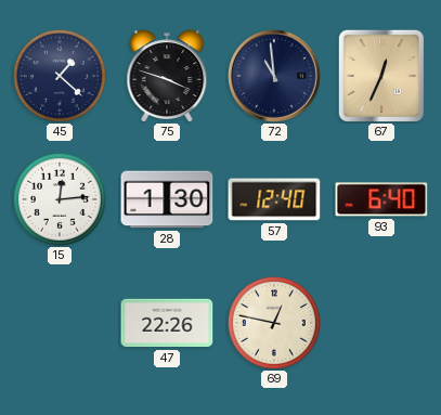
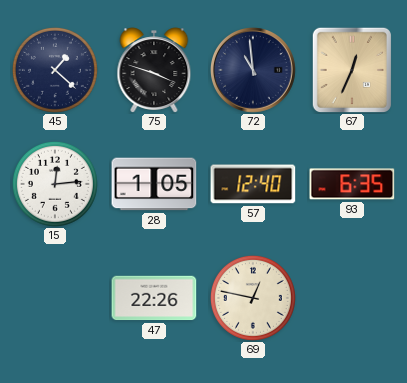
28: 1:30 -> 1:05
93: 6:40 -> 6:35
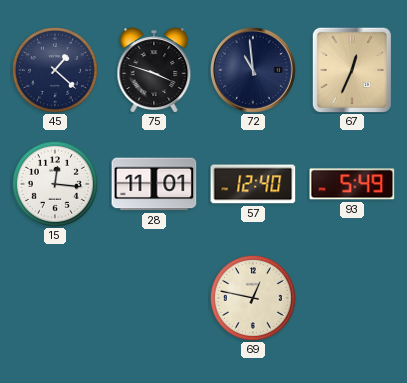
15: 12:14 -> 12:16
28: 1:05 -> 11:01
93: 6:35 -> 5:49
47: 22:26 -> none
